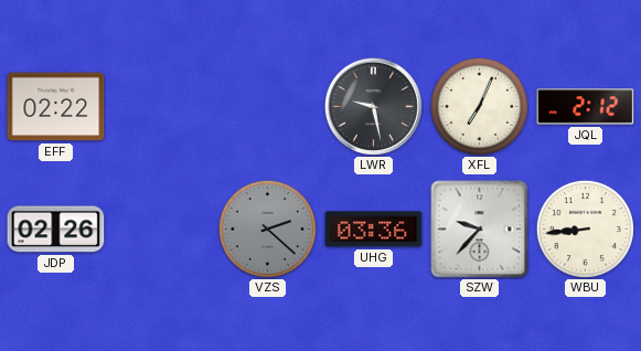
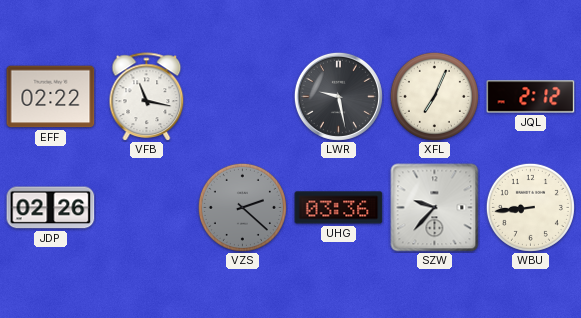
VFB: none -> 11:17
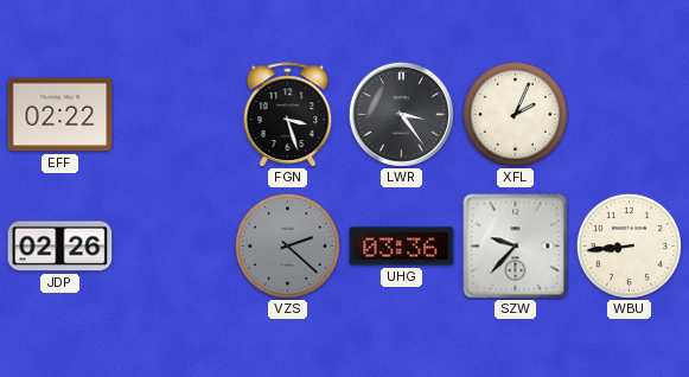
VFB: 11:17 -> none
FGN: none -> 3:27
LWR: 9:28 -> 3:24
XFL: 7:04 -> 2:04
JQL: 2:12 -> none
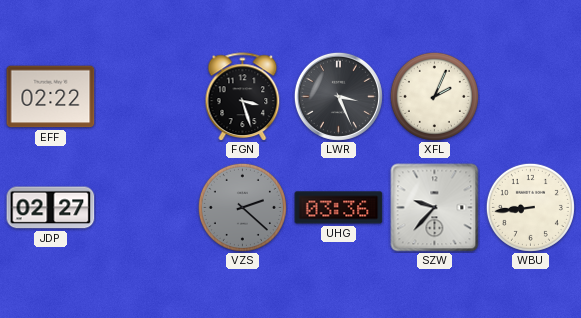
LWR: 3:24 -> 3:26
JDP: 02:26 -> 02:27
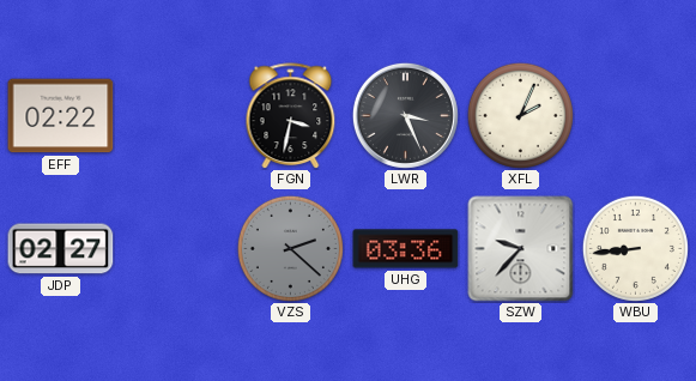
FGN: 3:27 -> 3:32
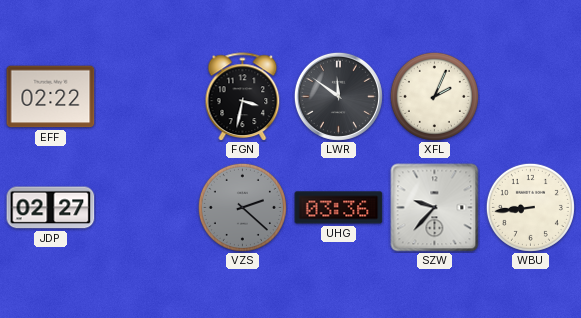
LWR: 3:26 -> 11:51
